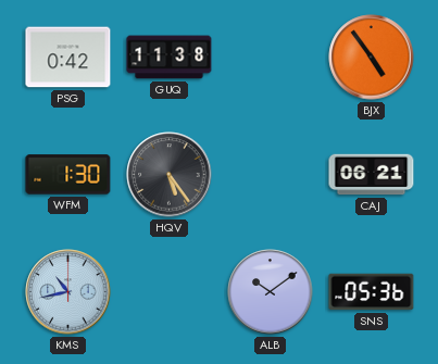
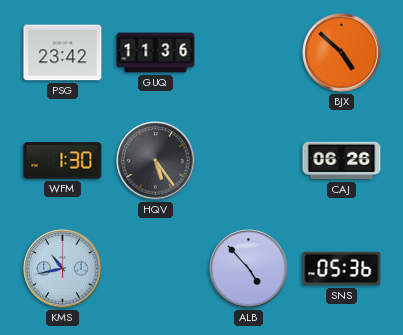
PSG: 0:42 -> 23:42
GUQ: 11:38 -> 11:36
BJX: 4:54 -> 4:52
CAJ: 06:21 -> 06:26
ALB: 10:09 -> 4:53
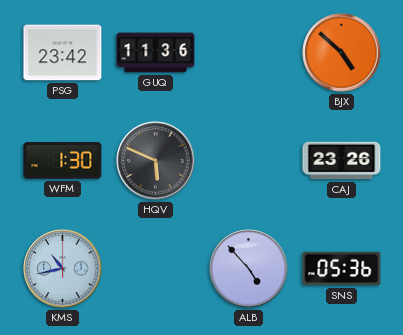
HQV: 5:24 -> 5:49
CAJ: 06:26 -> 23:26
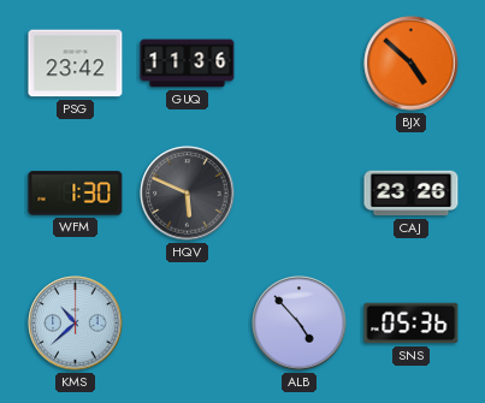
KMS: 10:43 -> 10:38
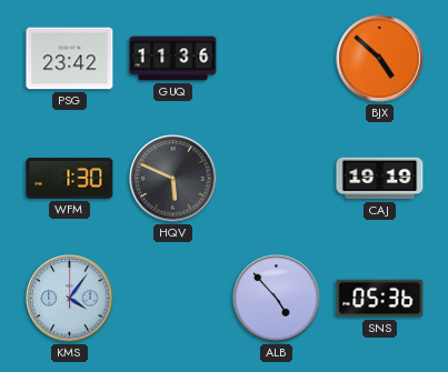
CAJ: 23:26 -> 19:19
KMS: 10:38 -> 4:06
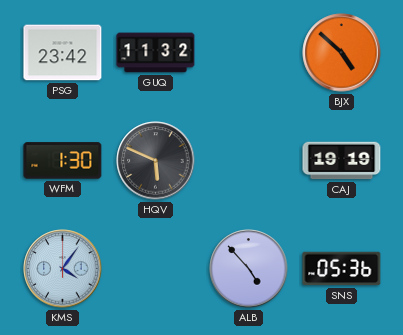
GUQ: 11:36 -> 11:32
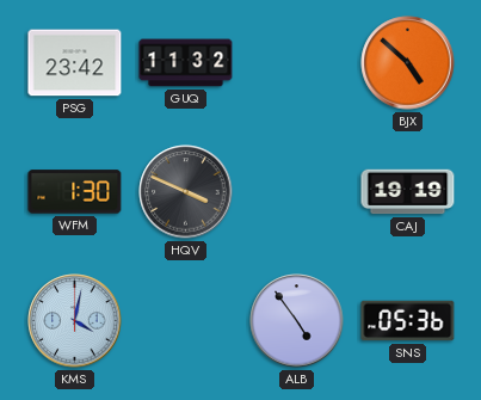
HQV: 5:49 -> 3:49
KMS: 4:06 -> 4:02
ALB: 4:53 -> 4:54
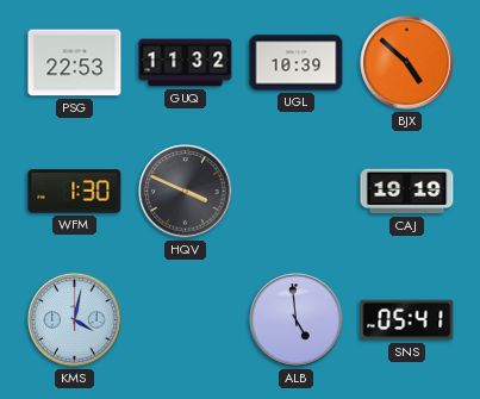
PSG: 23:42 -> 22:53
UGL: none -> 10:39
ALB: 4:54 -> 4:59
SNS: 05:36 -> 05:41
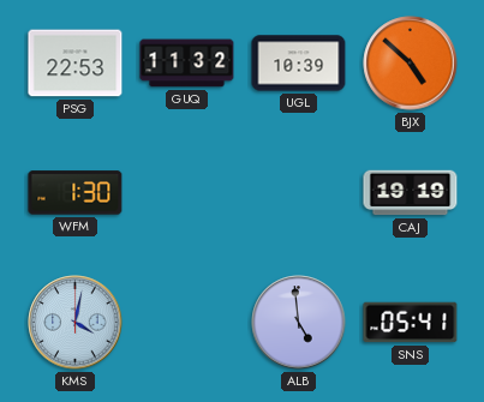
HQV: 3:49 -> none
